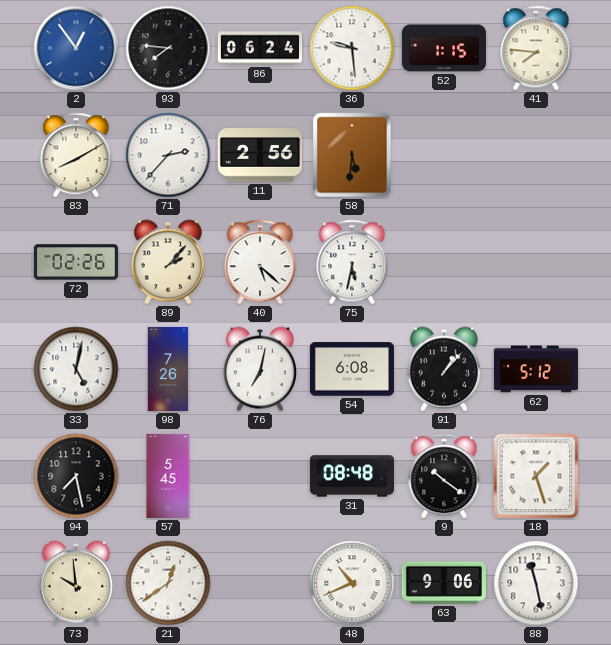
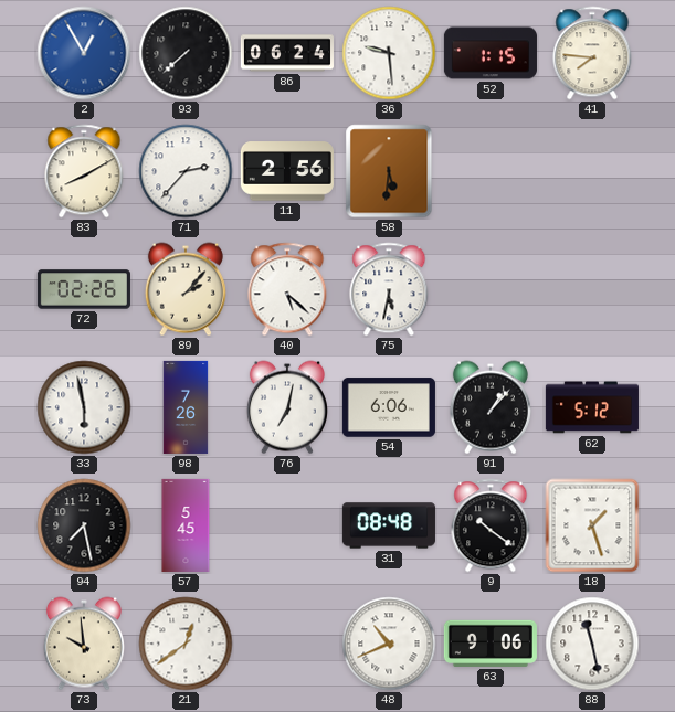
2: 12:54 -> 12:55
93: 7:46 -> 7:38
33: 5:02 -> 5:58
54: 6:08 -> 6:06
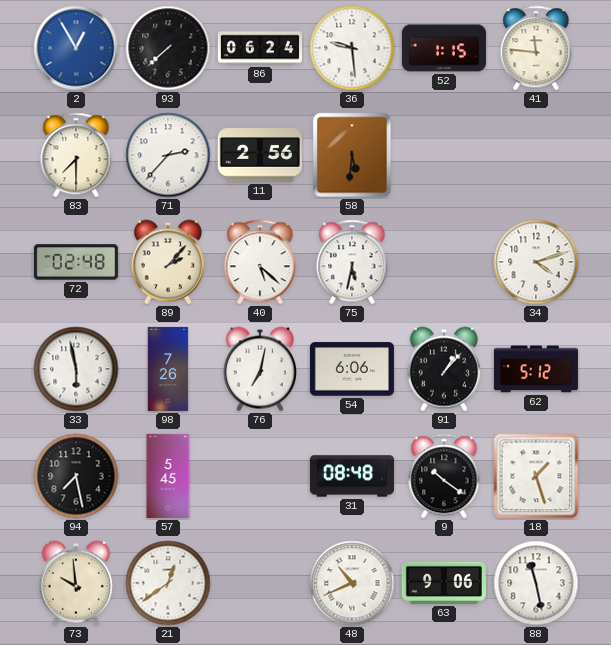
41: 7:46 -> 11:46
83: 8:10 -> 7:30
72: 02:26 -> 02:48
34: none -> 4:12
